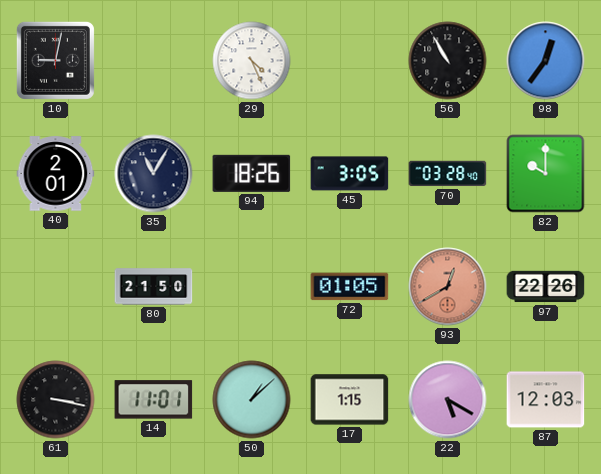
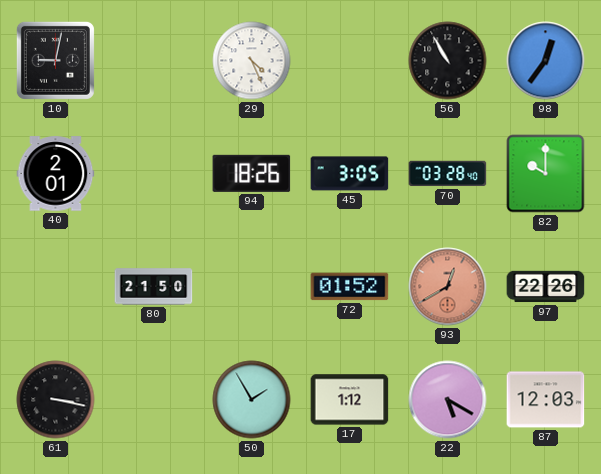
35: 11:05 -> none
72: 01:05 -> 01:52
14: 11:01 -> none
50: 1:08 -> 1:55
17: 1:15 -> 1:12
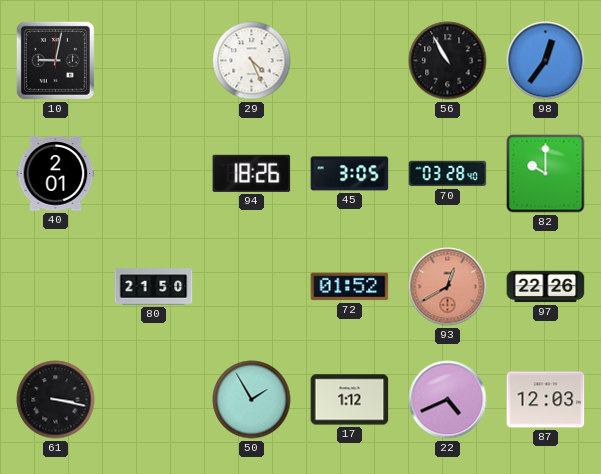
22: 5:20 -> 4:41
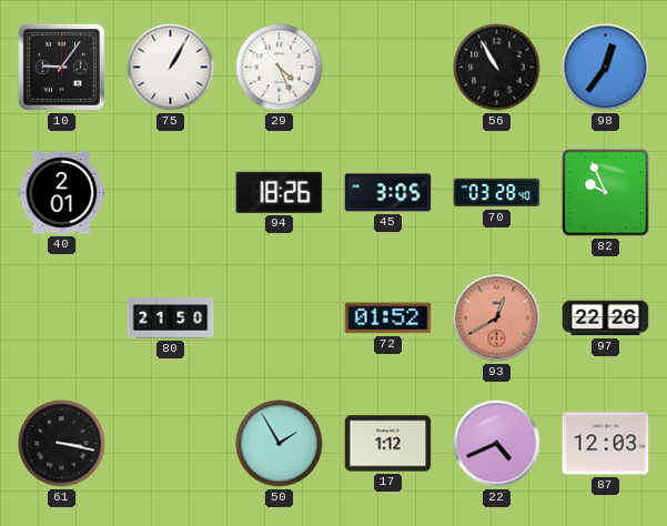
10: 9:02 -> 9:06
75: none -> 1:05
82: 10:00 -> 9:56
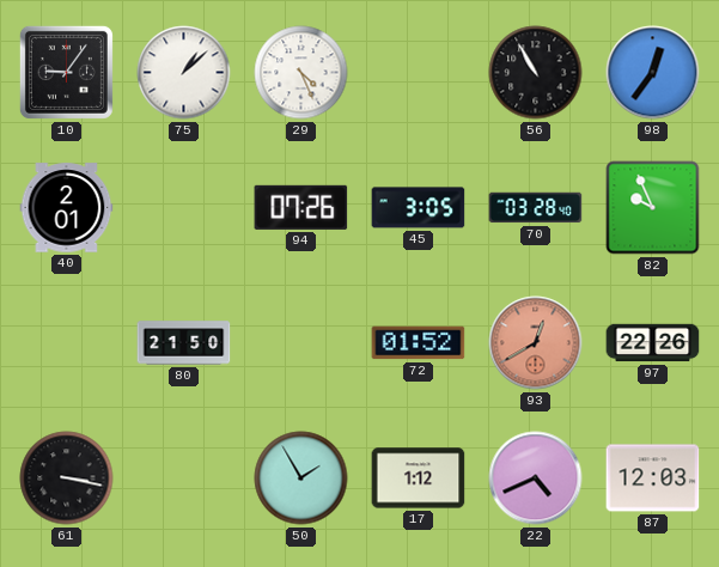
75: 1:05 -> 1:08
94: 18:26 -> 07:26
